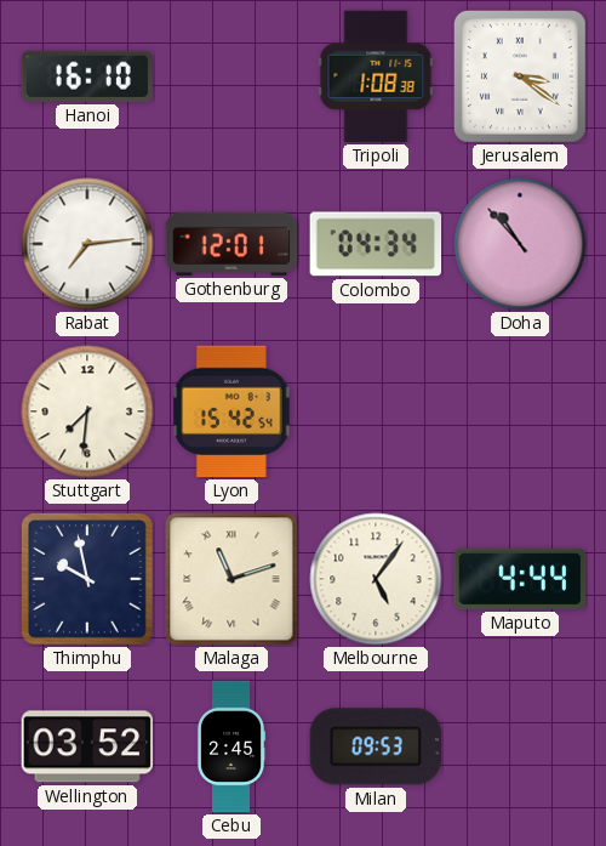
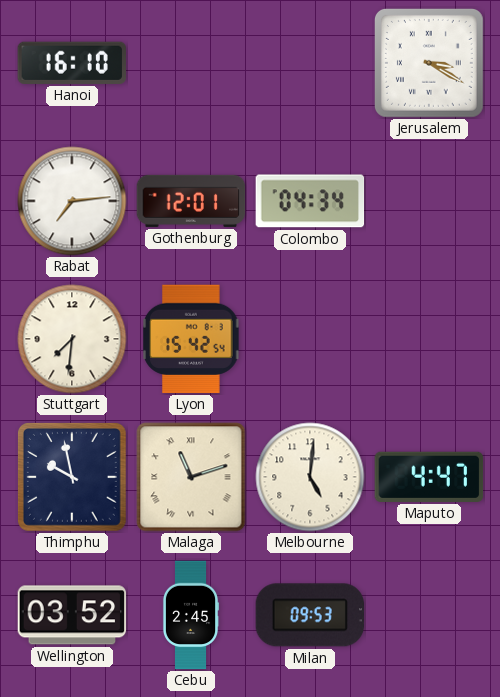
Tripoli: 1:08 -> none
Jerusalem: 3:21 -> 3:20
Doha: 10:53 -> none
Melbourne: 5:06 -> 5:01
Maputo: 4:44 -> 4:47
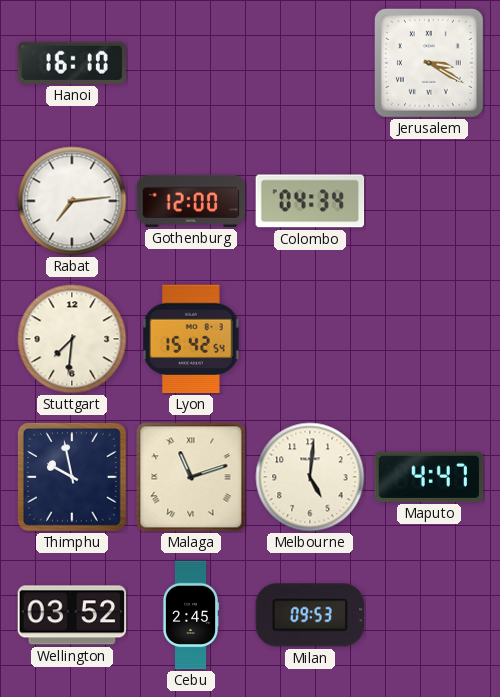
Gothenburg: 12:01 -> 12:00
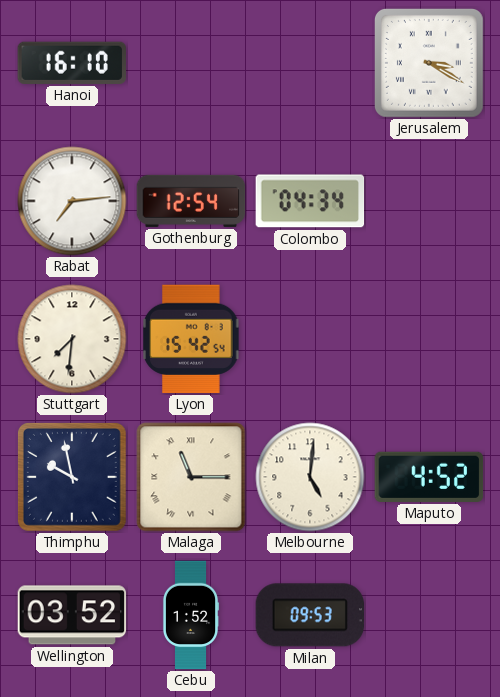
Gothenburg: 12:00 -> 12:54
Malaga: 11:12 -> 11:15
Maputo: 4:47 -> 4:52
Cebu: 2:45 -> 1:52
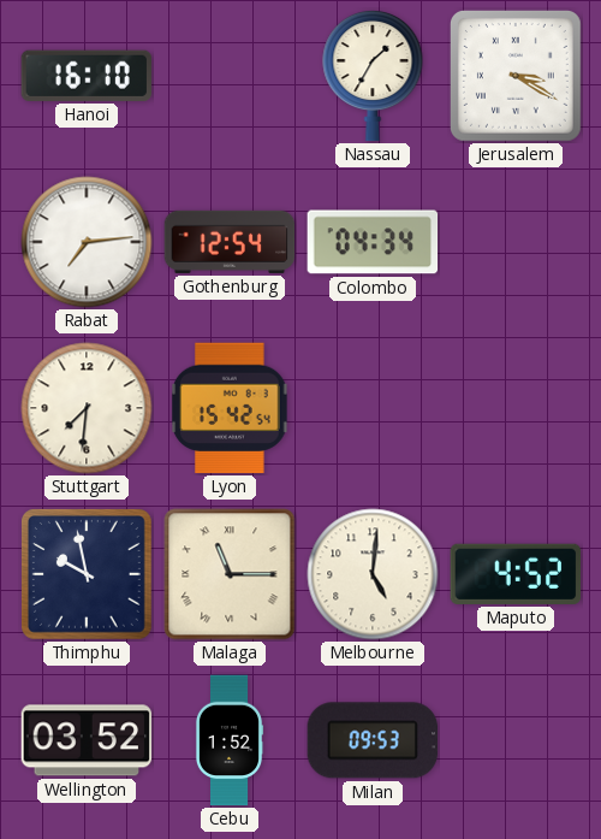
Nassau: none -> 1:35
